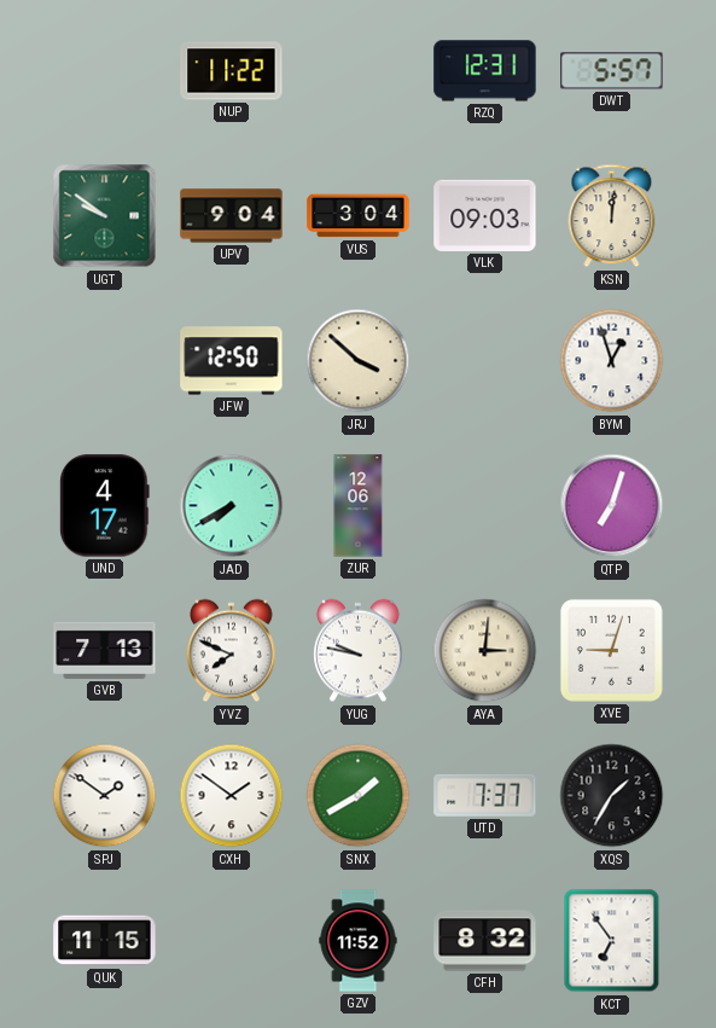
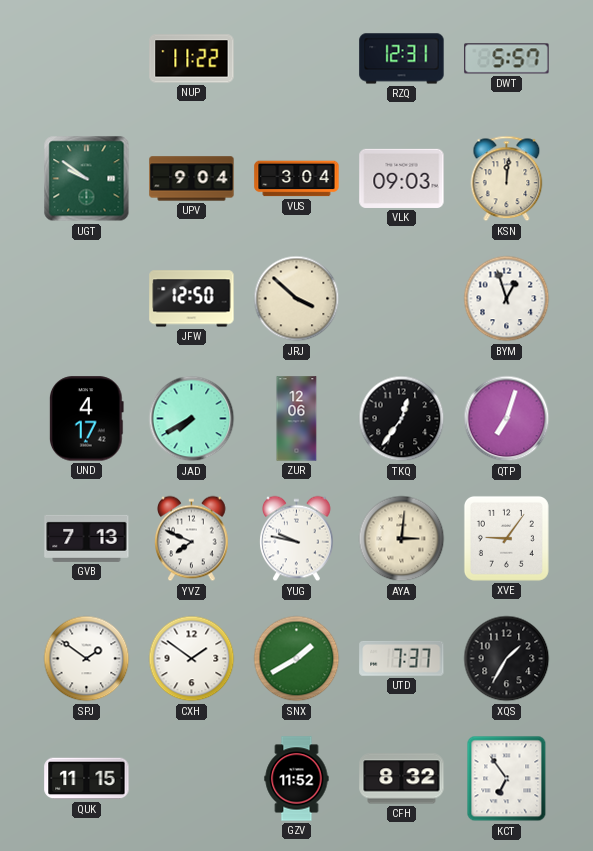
TKQ: none -> 12:36
XVE: 9:03 -> 9:06
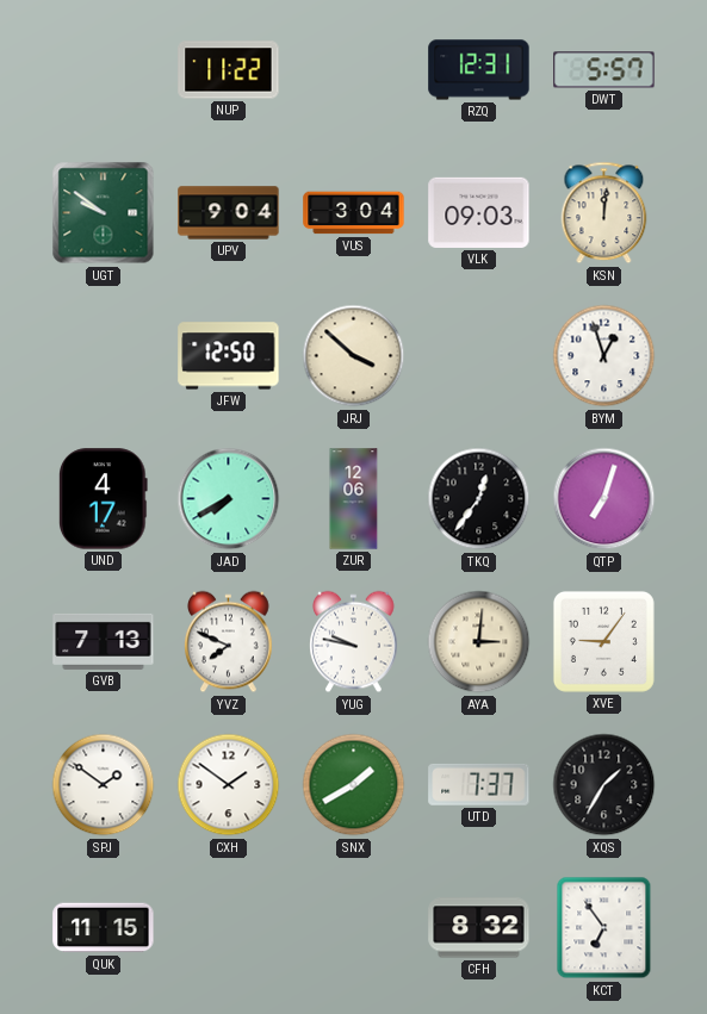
GZV: 11:52 -> none
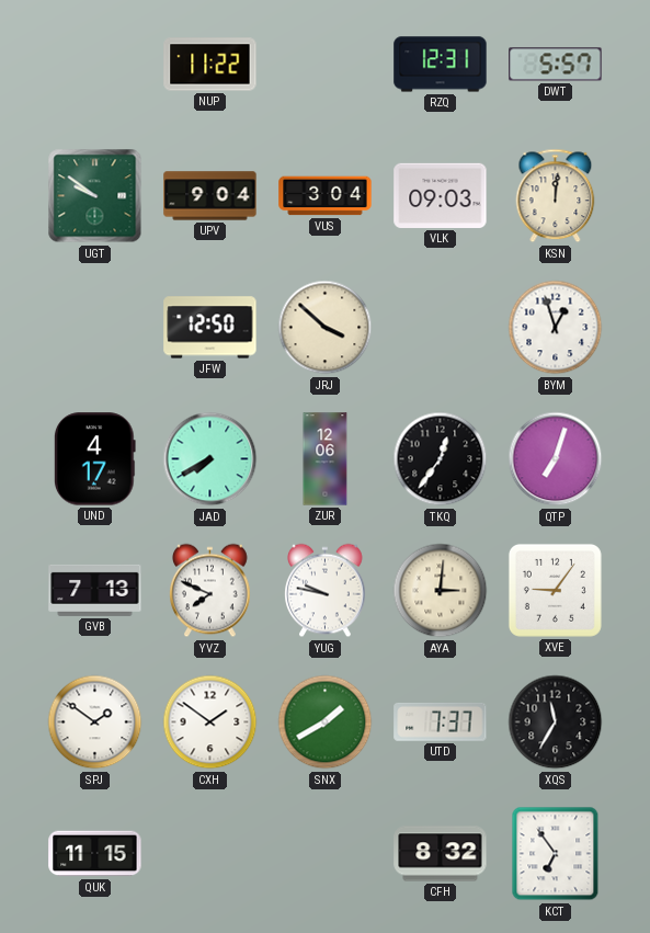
XQS: 1:35 -> 11:35
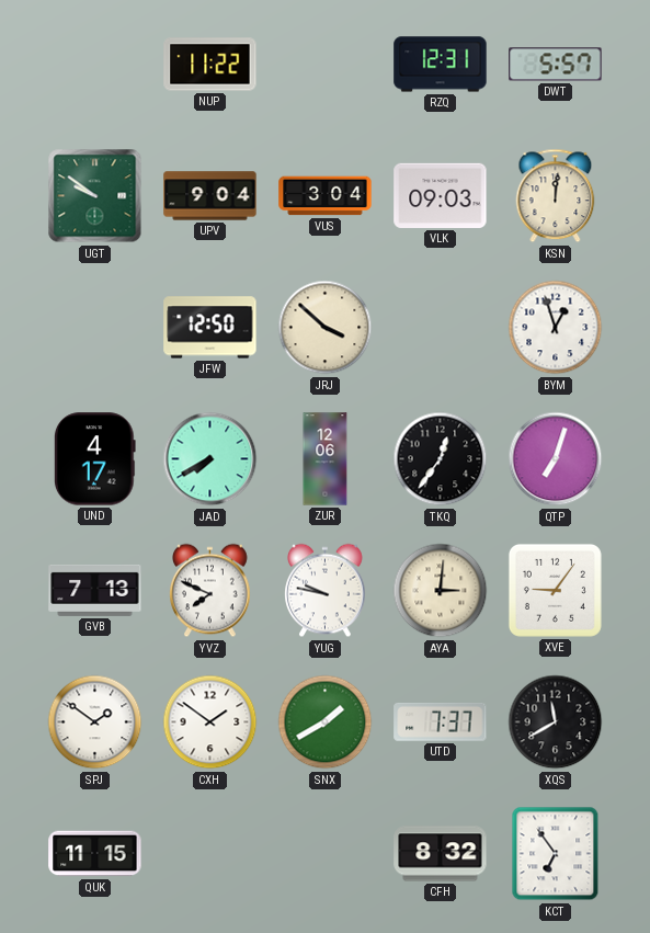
XQS: 11:35 -> 11:40
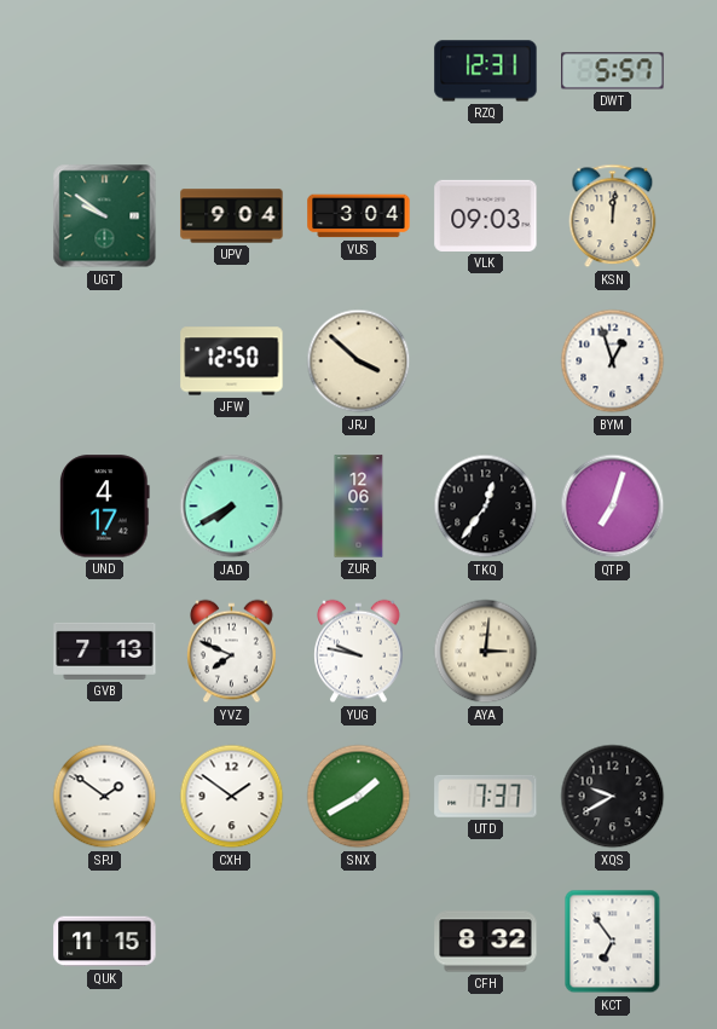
NUP: 11:22 -> none
XVE: 9:06 -> none
XQS: 11:40 -> 9:40
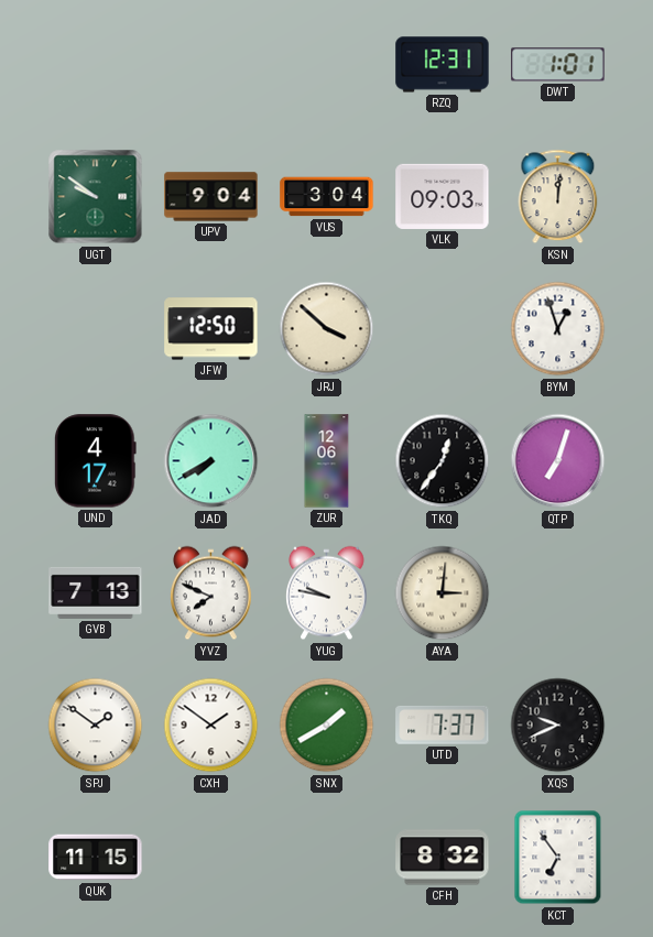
DWT: 5:57 -> 1:01
XQS: 9:40 -> 9:41
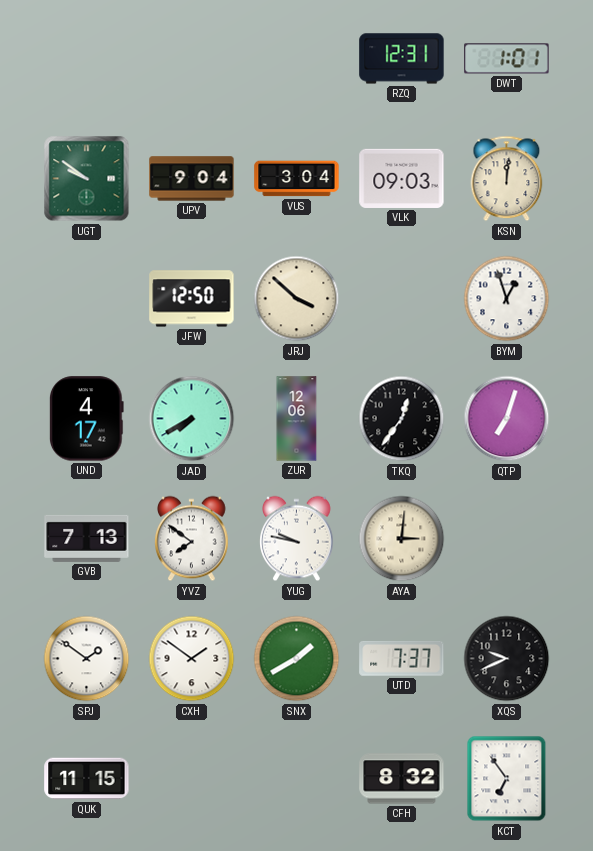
YVZ: 7:49 -> 7:51
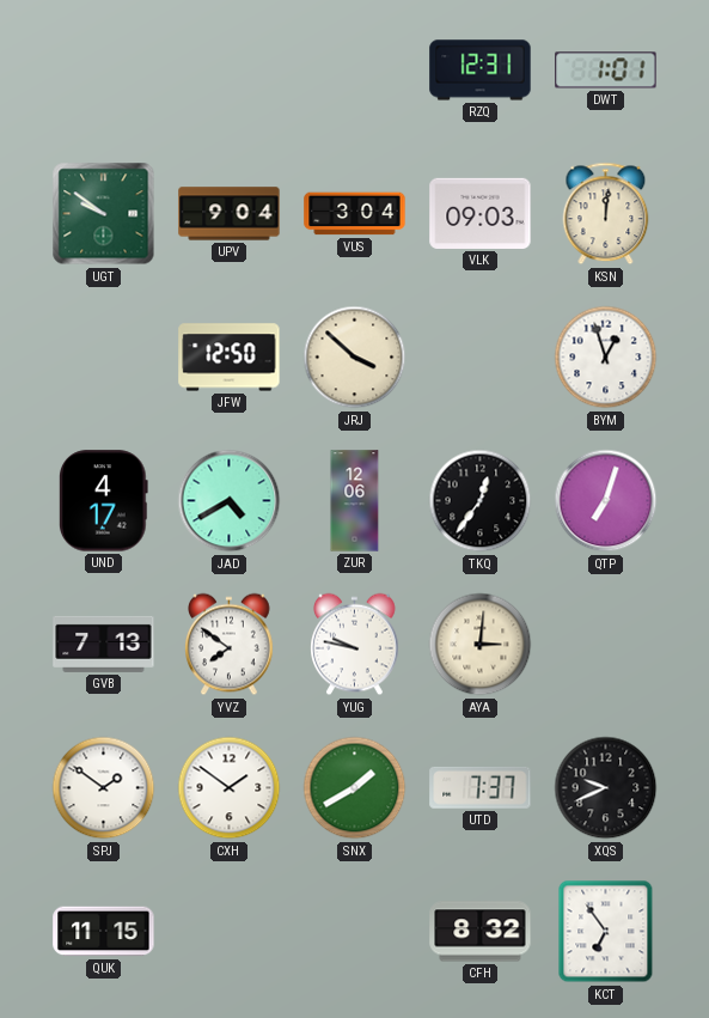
JAD: 7:40 -> 4:40
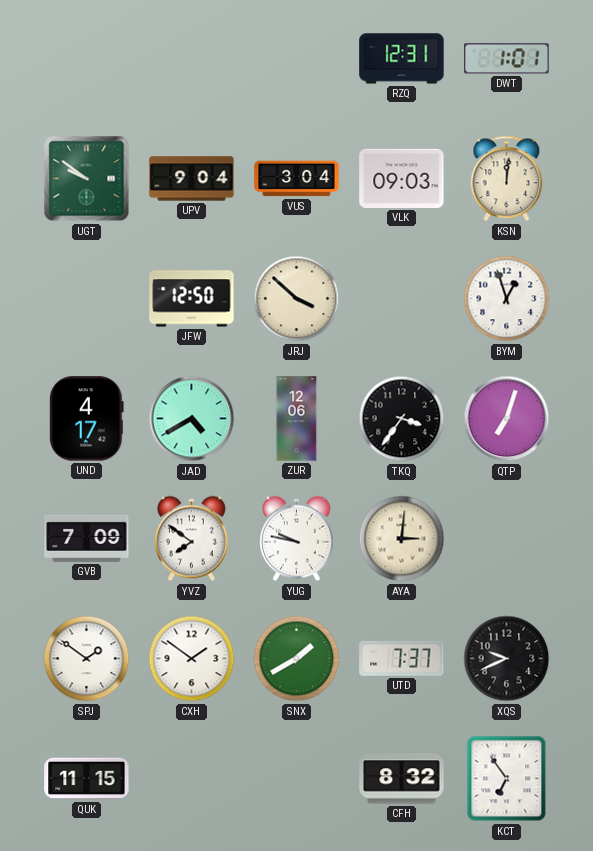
TKQ: 12:36 -> 3:36
GVB: 7:13 -> 7:09
